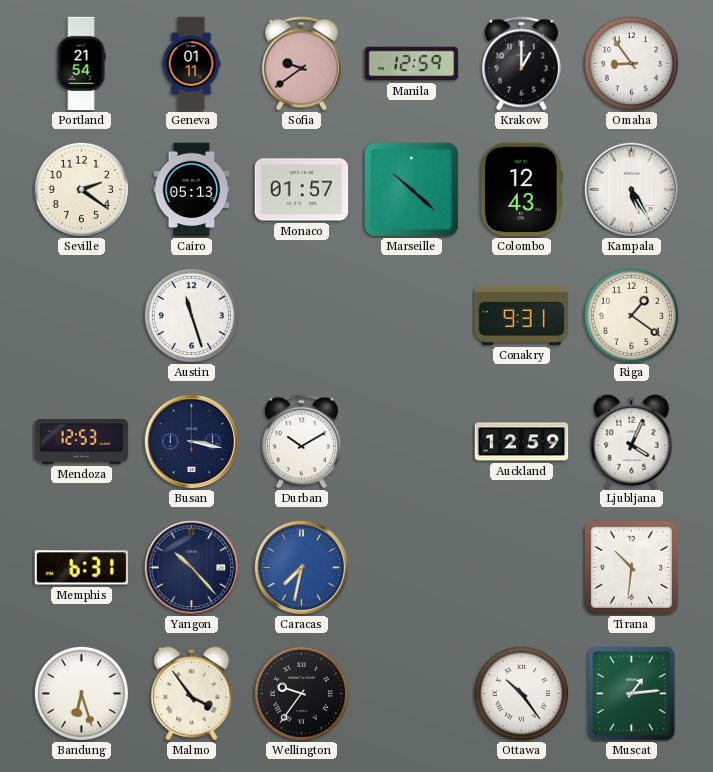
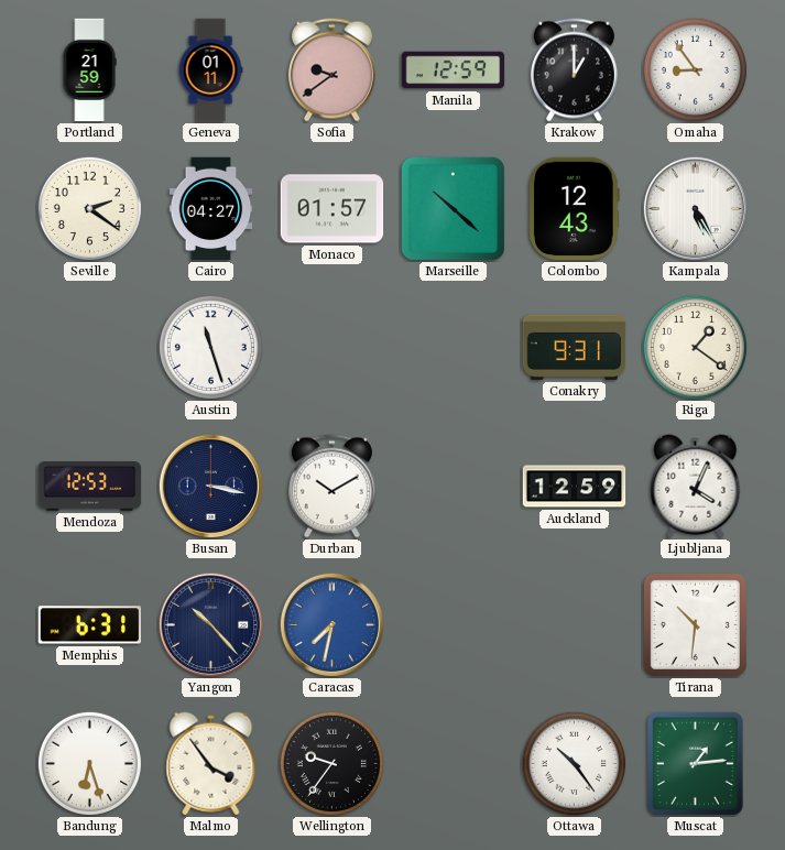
Portland: 21:54 -> 21:59
Cairo: 05:13 -> 04:27
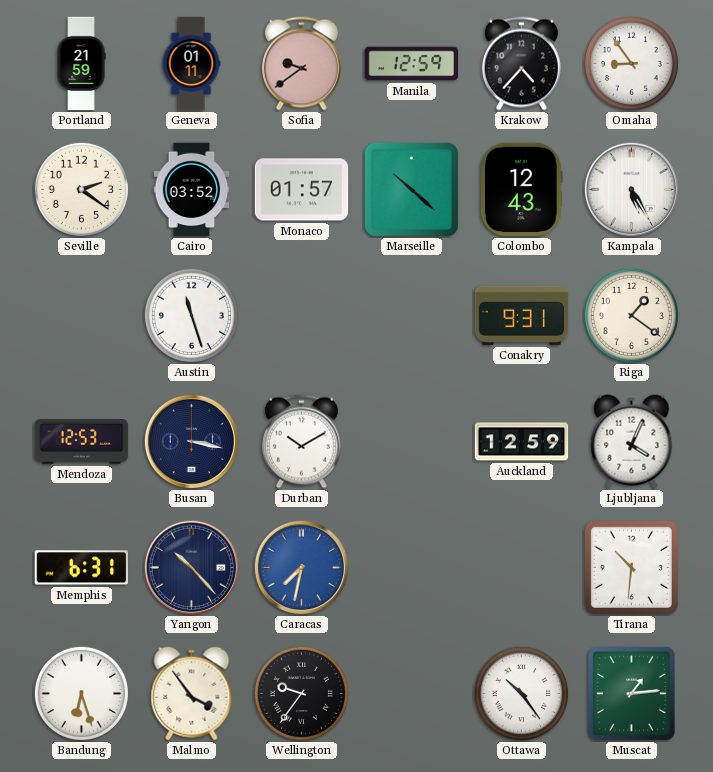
Krakow: 1:00 -> 4:37
Cairo: 04:27 -> 03:52
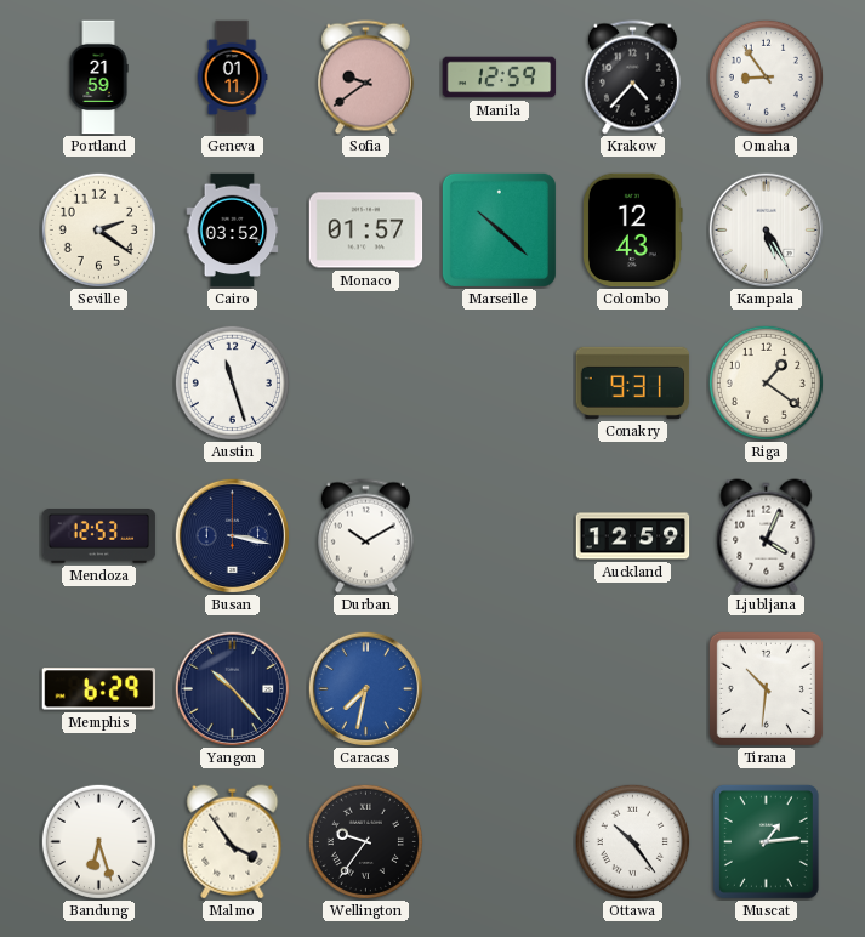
Memphis: 6:31 -> 6:29
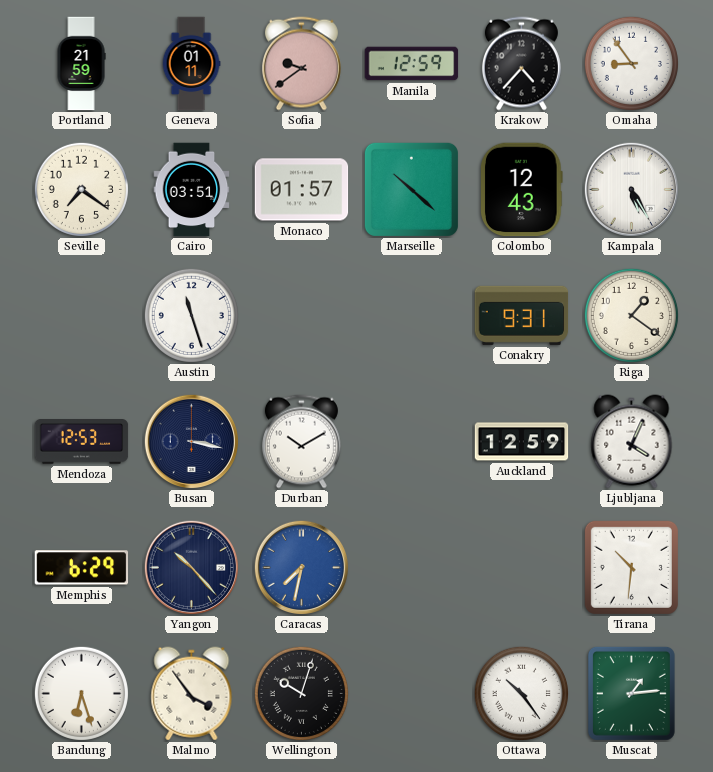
Seville: 2:21 -> 7:21
Cairo: 03:52 -> 03:51
Wellington: 9:36 -> 10:03
